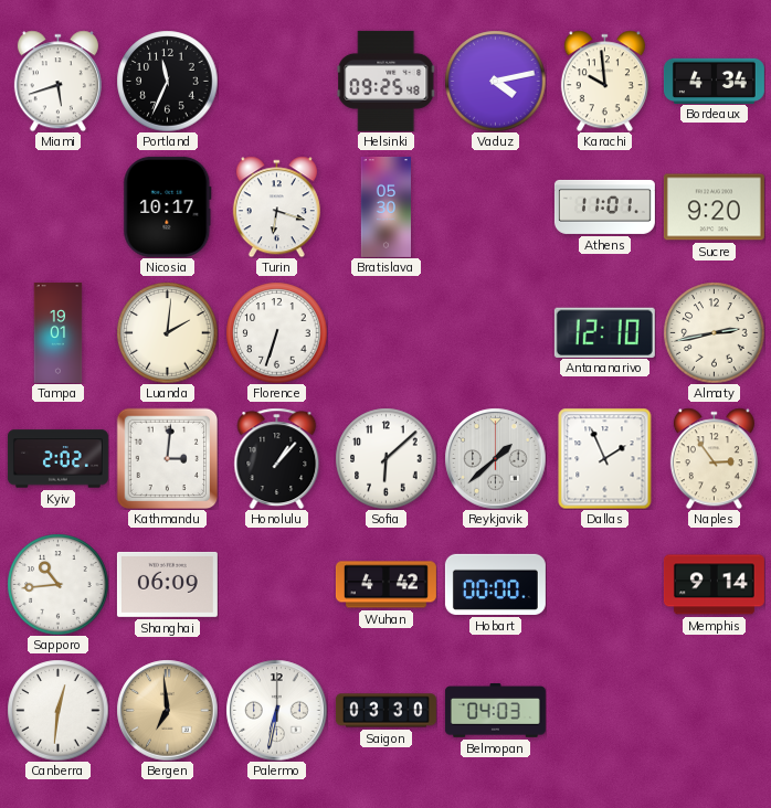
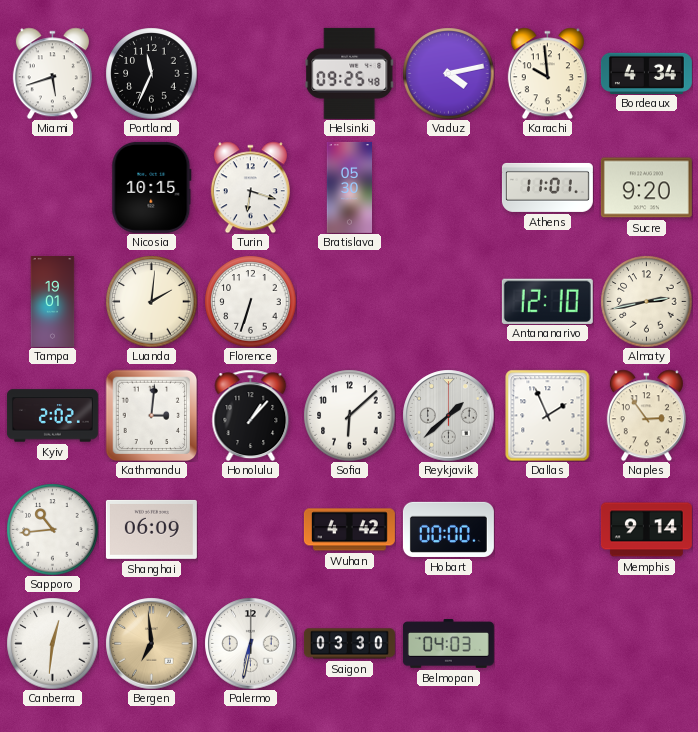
Nicosia: 10:17 -> 10:15
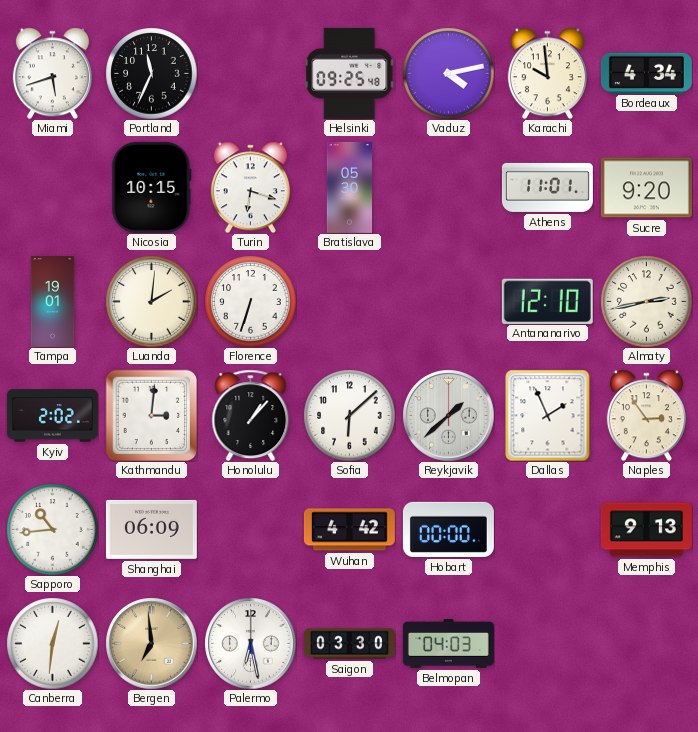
Memphis: 9:14 -> 9:13
Palermo: 6:32 -> 6:28
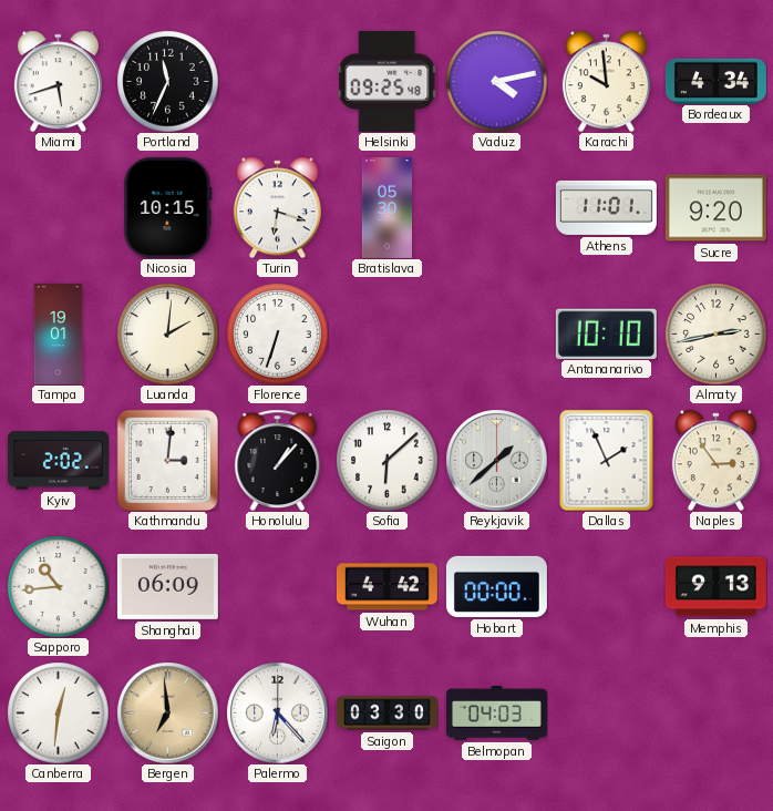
Antananarivo: 12:10 -> 10:10
Palermo: 6:28 -> 6:23
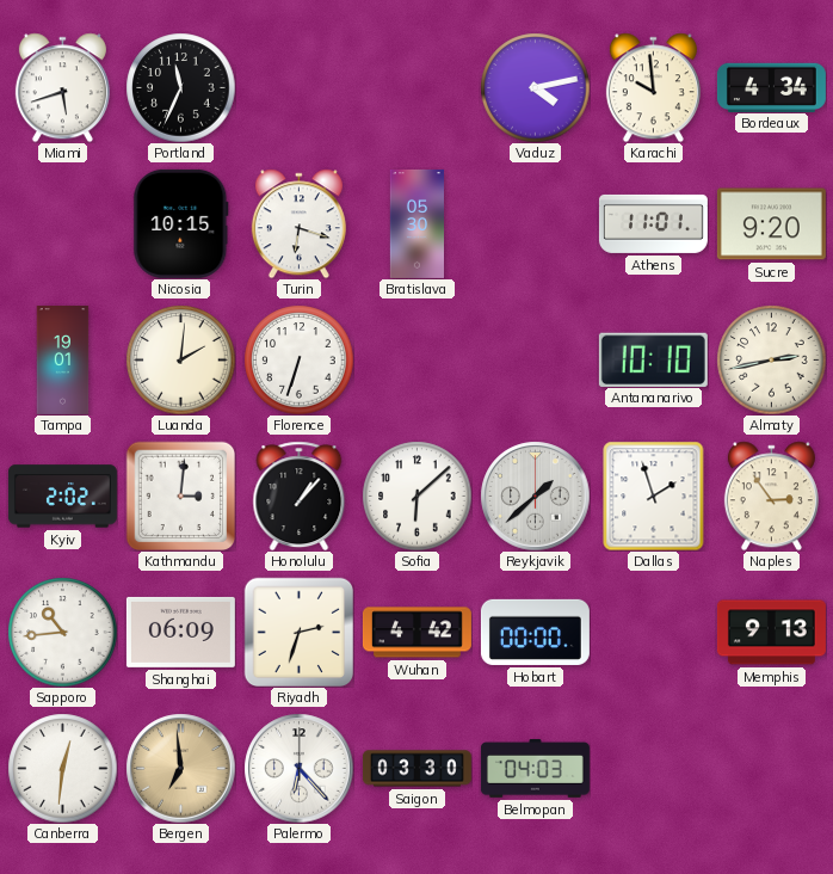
Helsinki: 09:25 -> none
Dallas: 1:56 -> 1:57
Riyadh: none -> 2:33
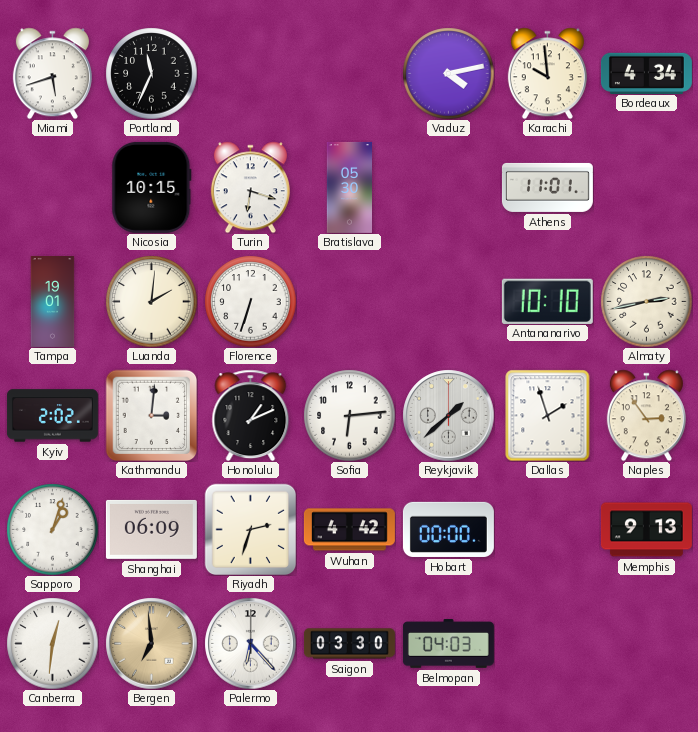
Sucre: 9:20 -> none
Honolulu: 1:07 -> 1:11
Sofia: 6:08 -> 6:14
Sapporo: 10:44 -> 1:03
